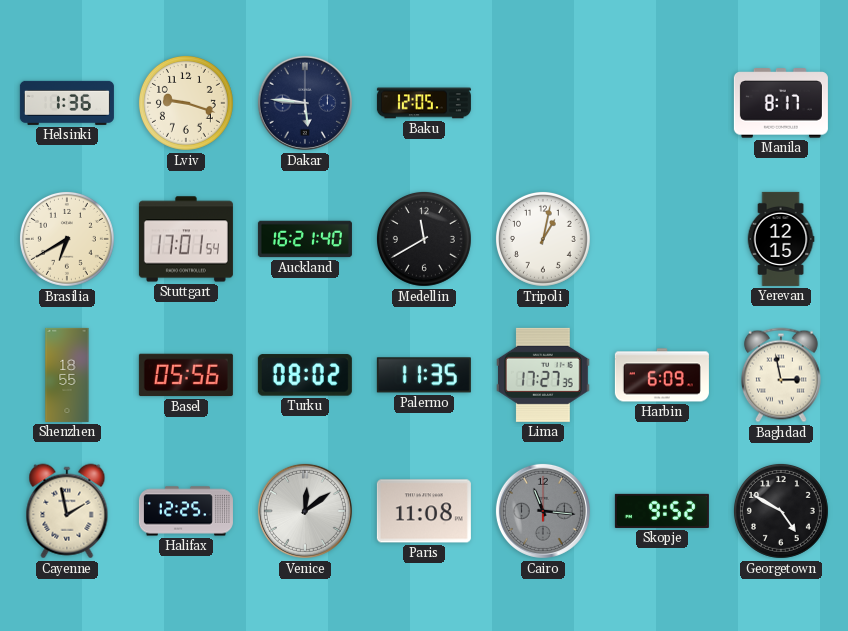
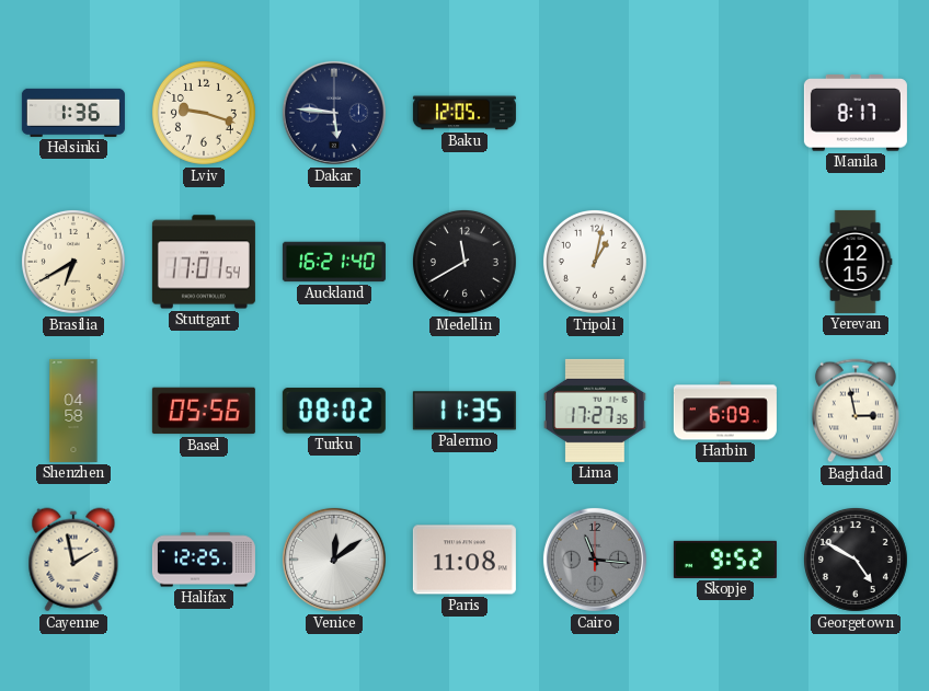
Shenzhen: 18:55 -> 04:58
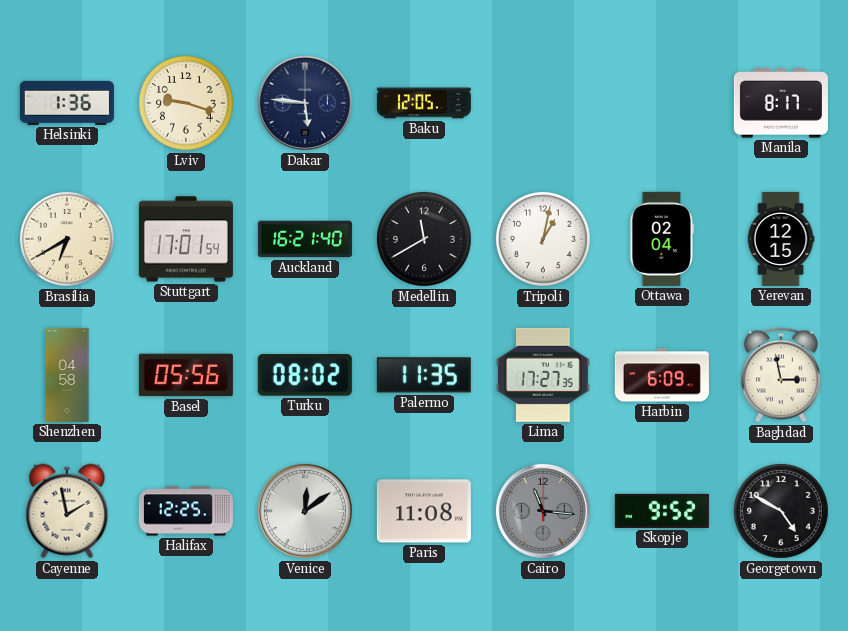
Ottawa: none -> 02:04
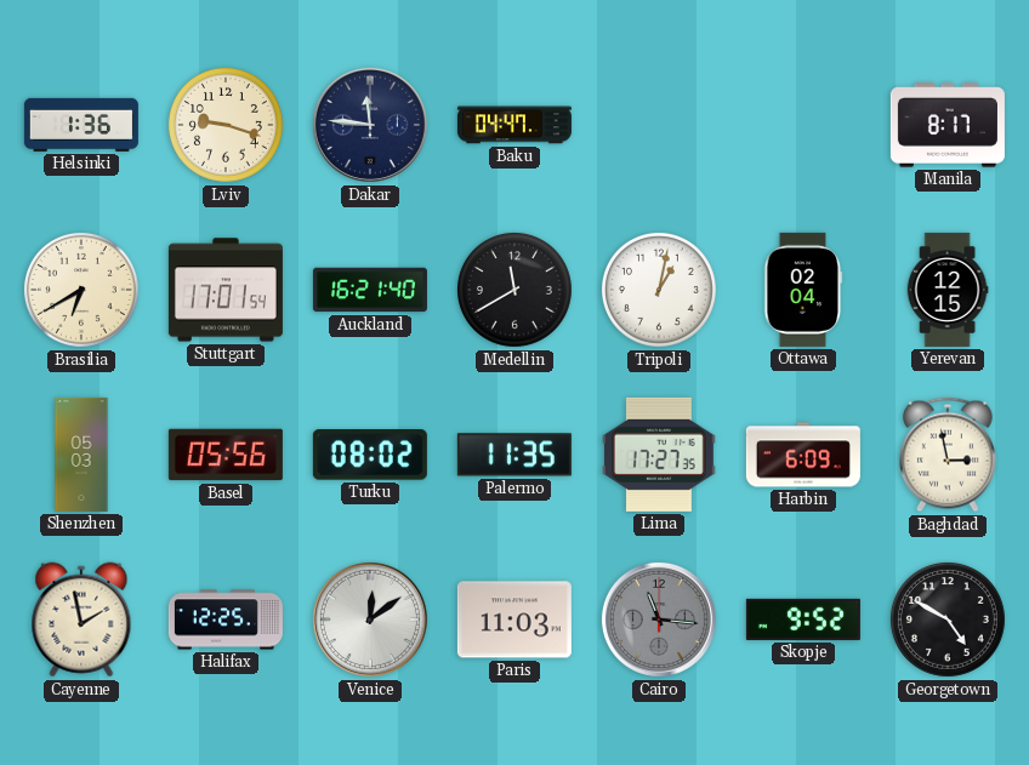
Dakar: 5:46 -> 11:46
Baku: 12:05 -> 04:47
Shenzhen: 04:58 -> 05:03
Paris: 11:08 -> 11:03
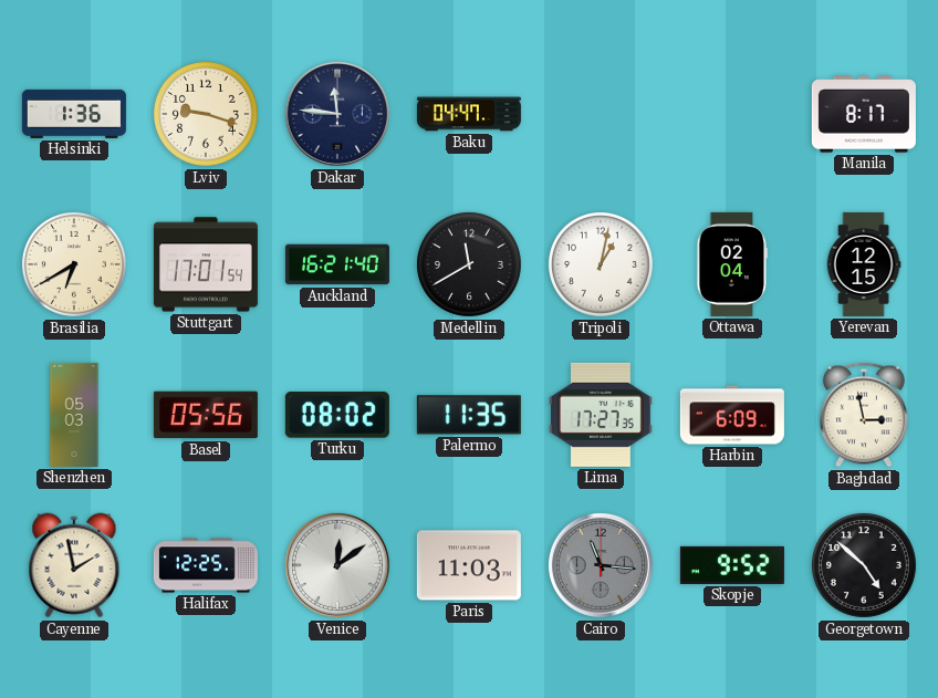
Georgetown: 4:50 -> 4:52
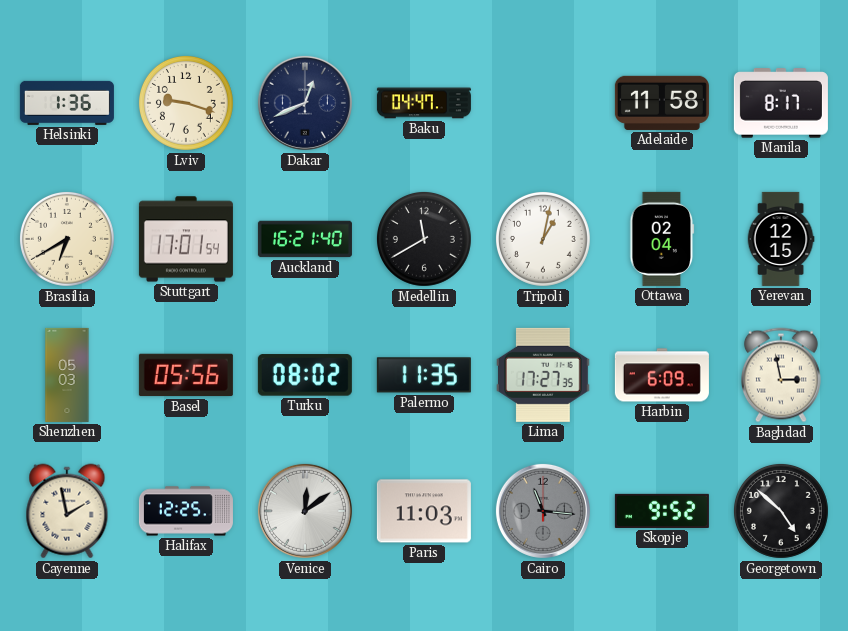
Dakar: 11:46 -> 12:41
Adelaide: none -> 11:58
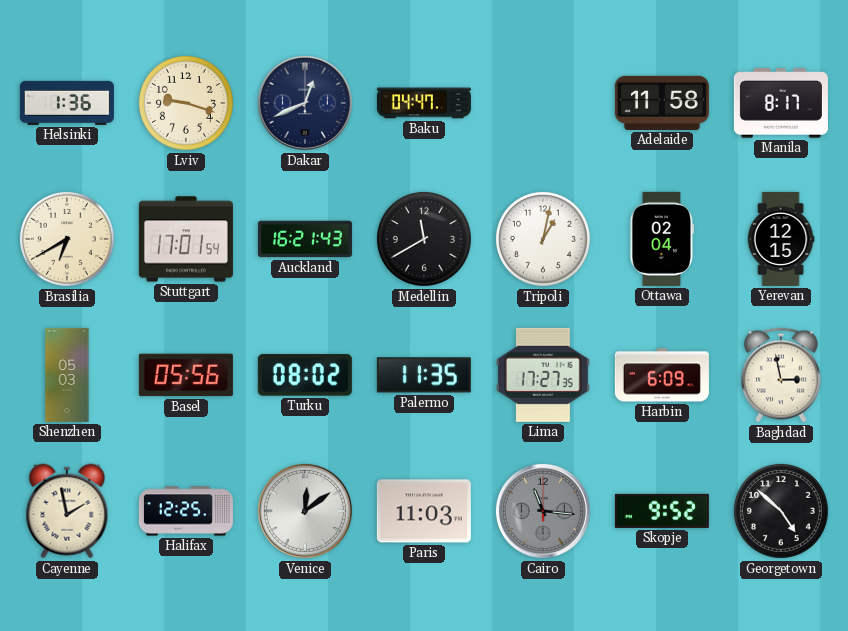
Auckland: 16:21:40 -> 16:21:43
